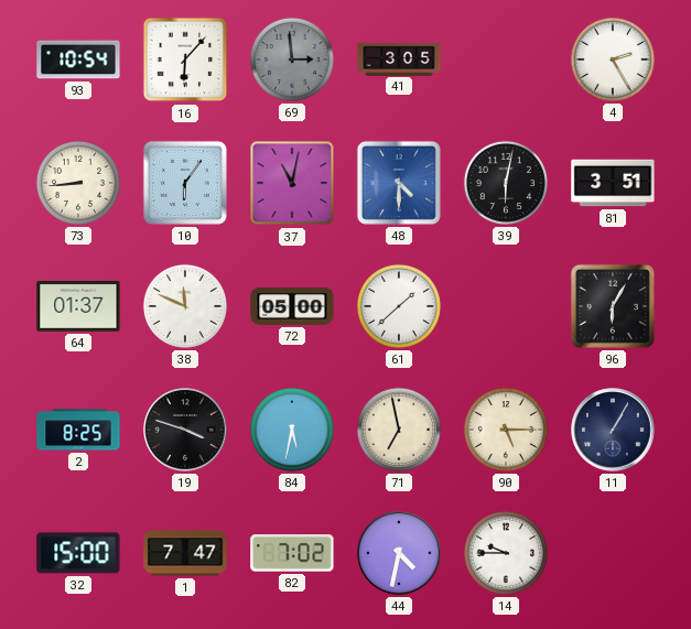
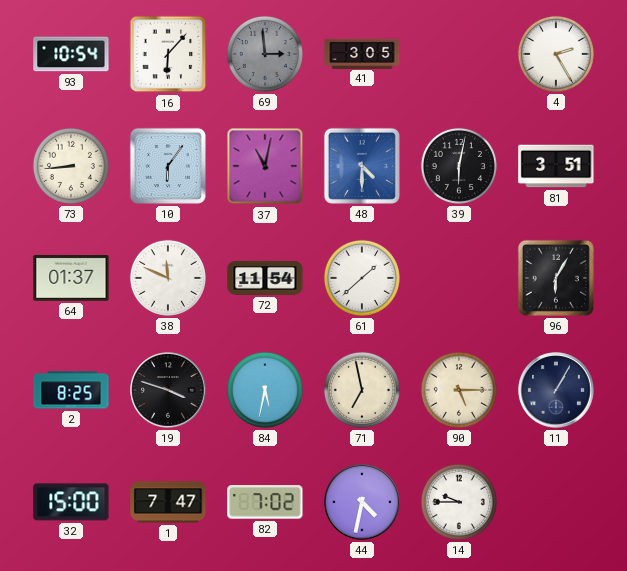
72: 05:00 -> 11:54
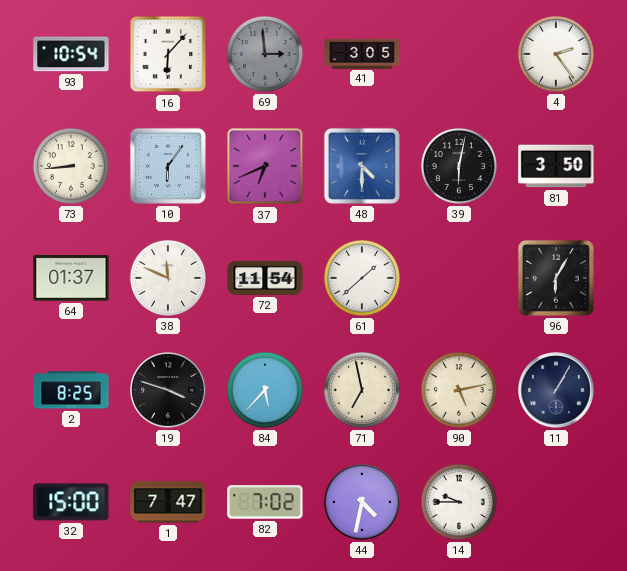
4: 2:25 -> 2:24
37: 11:02 -> 6:41
81: 3:51 -> 3:50
84: 5:32 -> 5:37
90: 5:15 -> 5:13
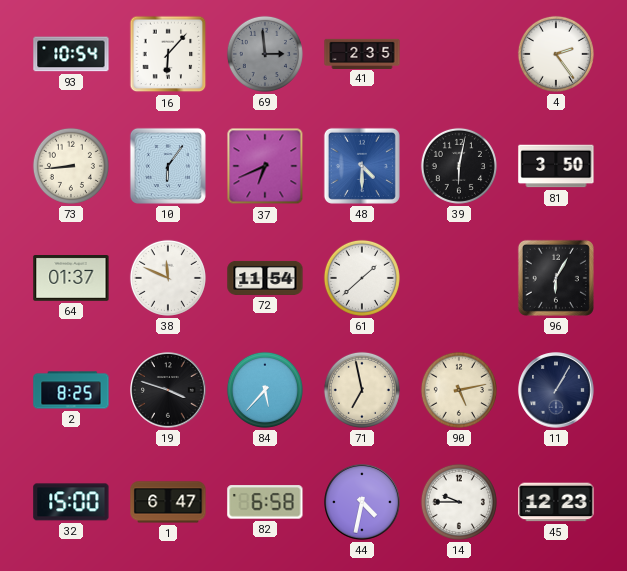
41: 3:05 -> 2:35
1: 7:47 -> 6:47
82: 7:02 -> 6:58
45: none -> 12:23
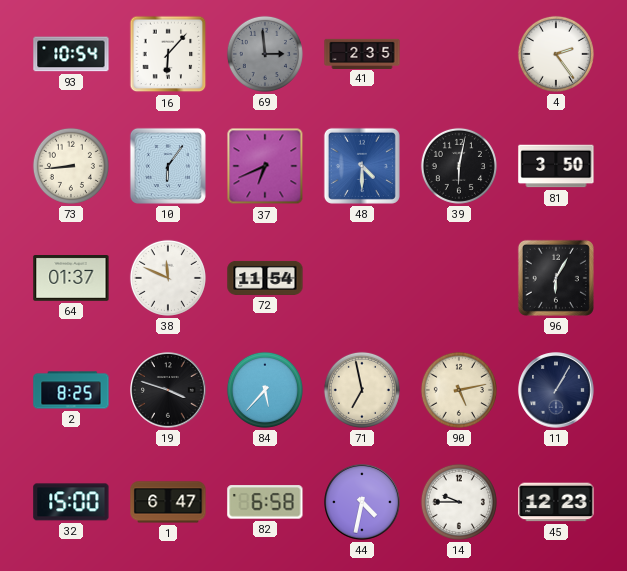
61: 1:38 -> none
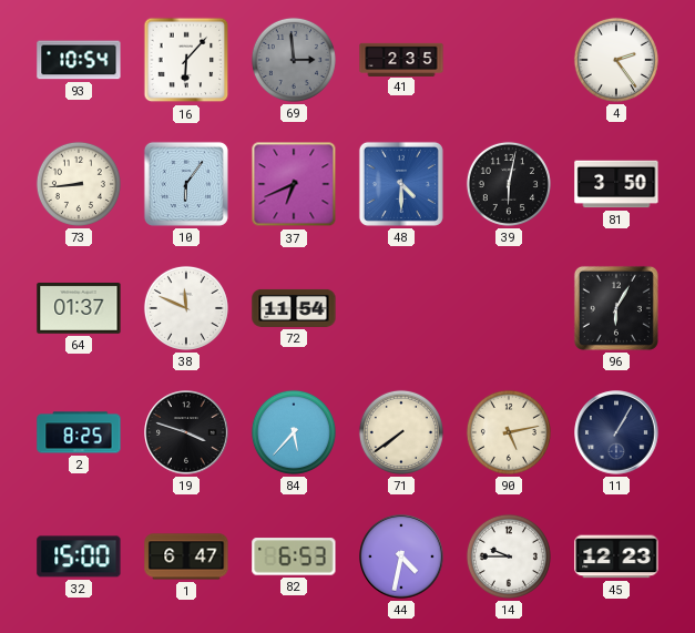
71: 6:58 -> 7:39
82: 6:58 -> 6:53
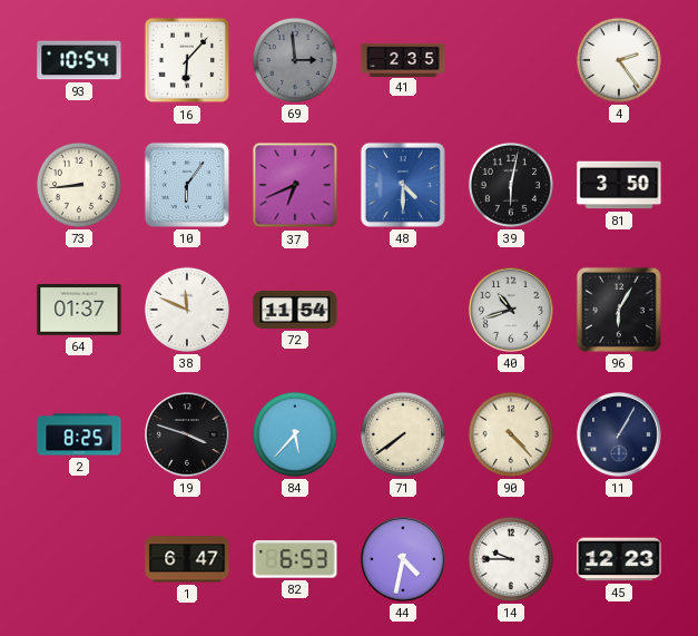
40: none -> 10:42
90: 5:13 -> 4:23
32: 15:00 -> none
